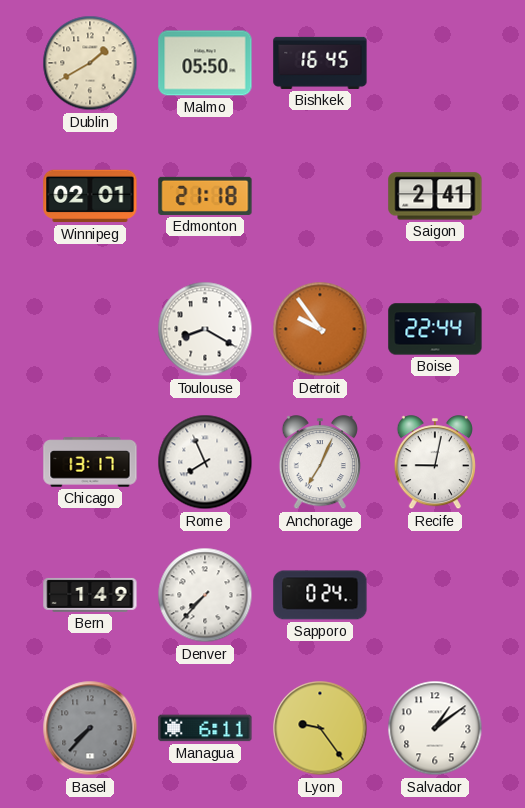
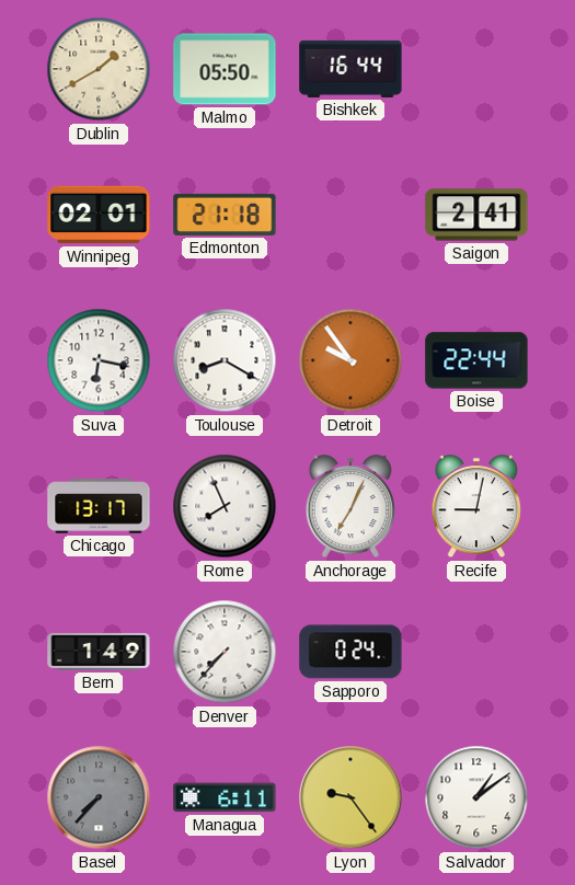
Bishkek: 16:45 -> 16:44
Suva: none -> 6:17
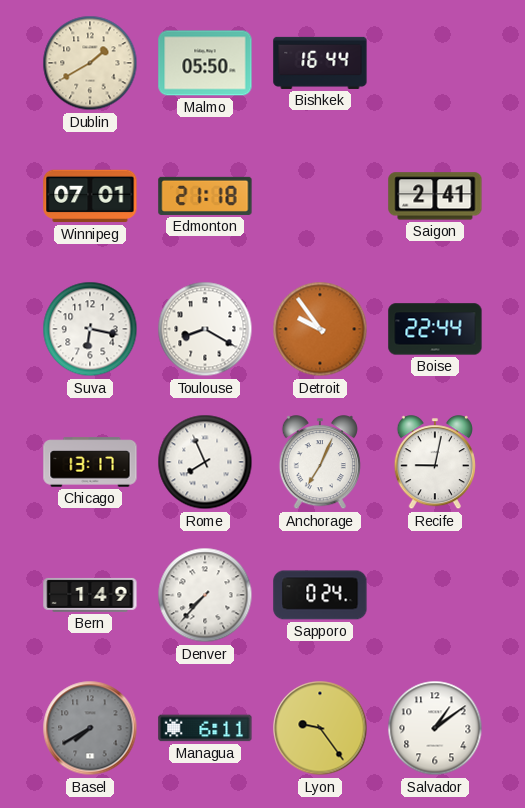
Winnipeg: 02:01 -> 07:01
Basel: 7:37 -> 7:40
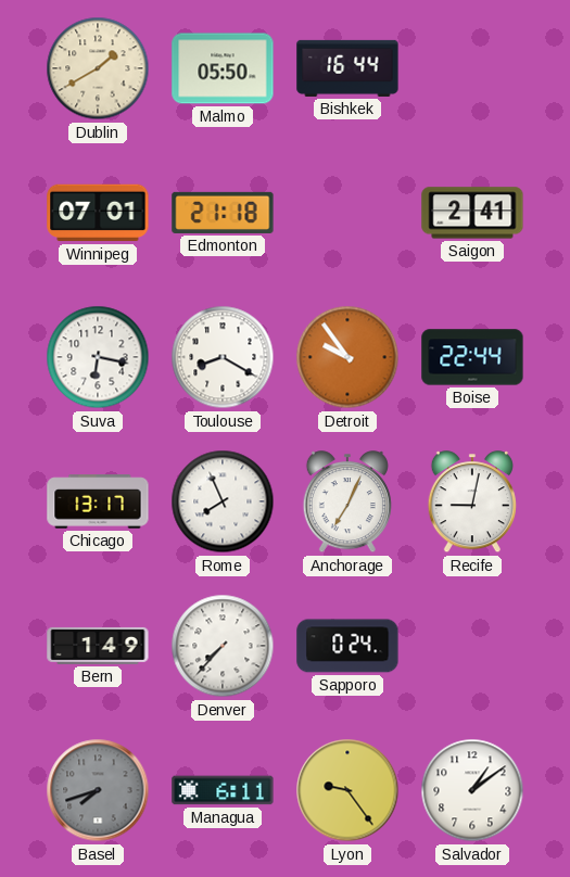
Basel: 7:40 -> 7:42
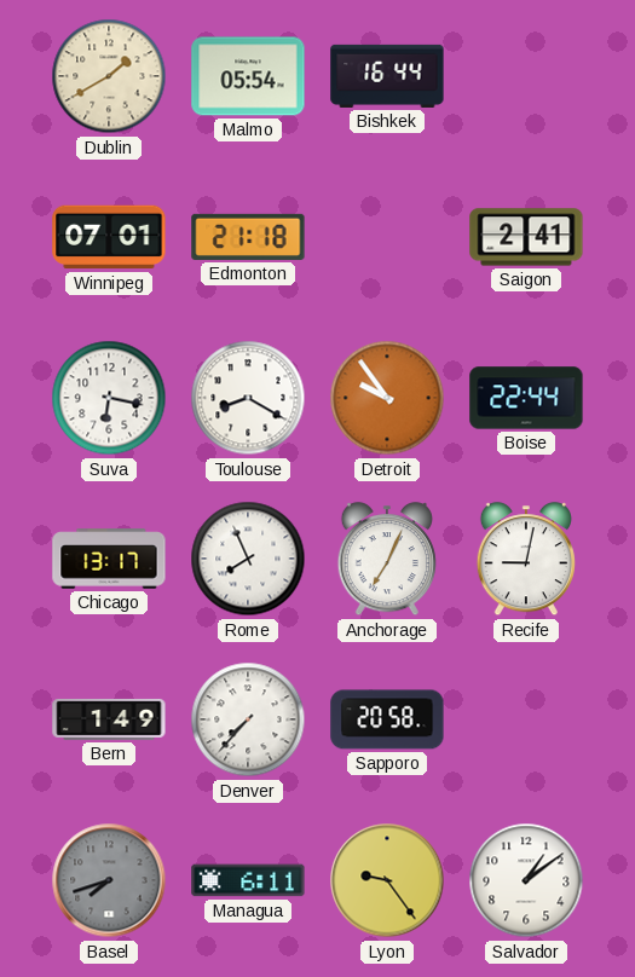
Malmo: 05:50 -> 05:54
Sapporo: 0:24 -> 20:58
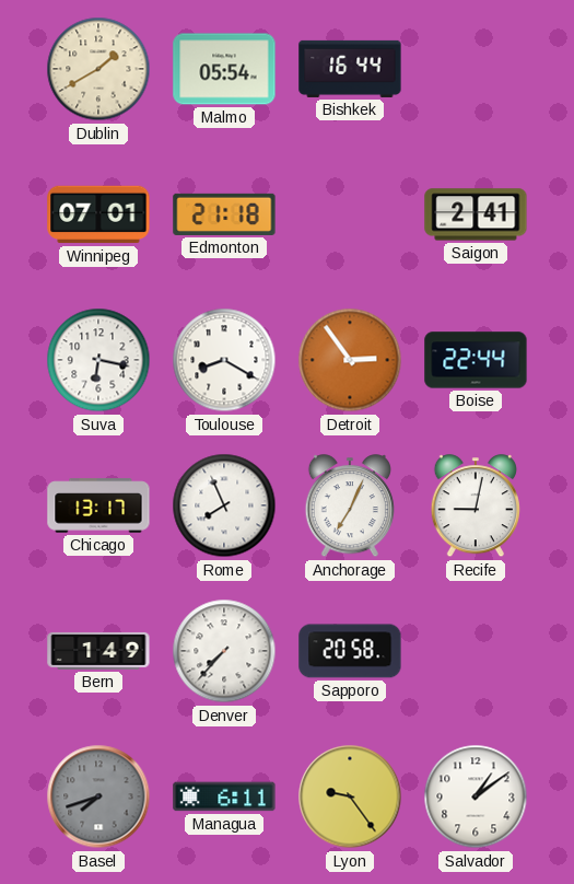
Detroit: 9:54 -> 2:54
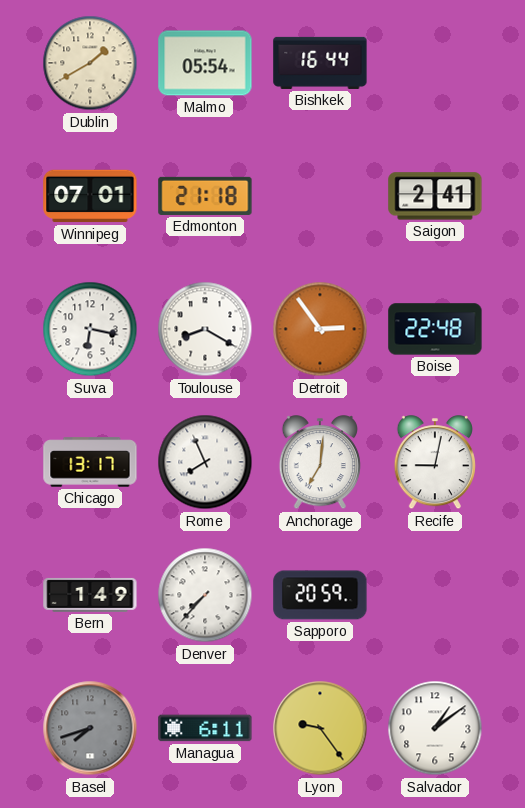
Boise: 22:44 -> 22:48
Anchorage: 7:04 -> 7:01
Sapporo: 20:58 -> 20:59
